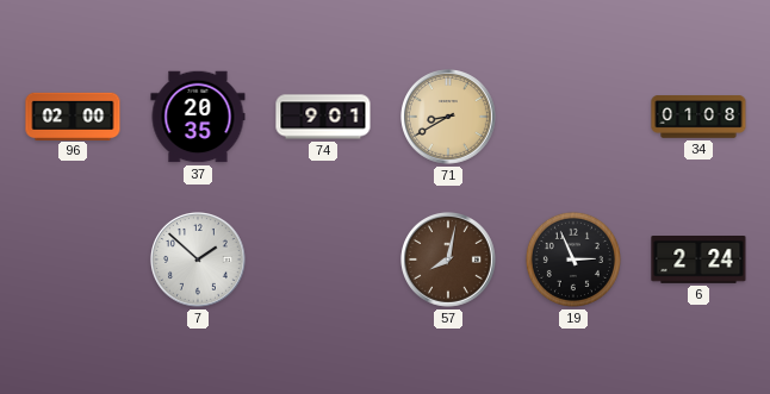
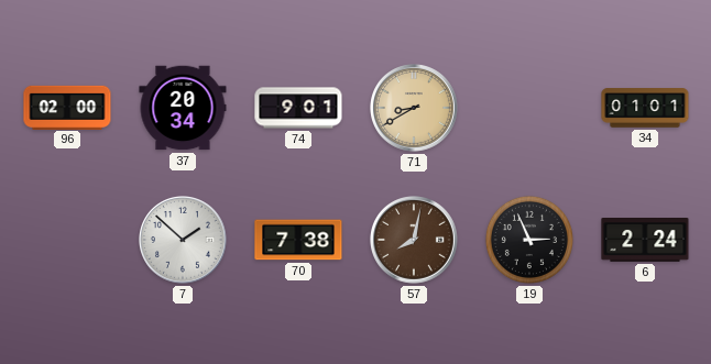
37: 20:35 -> 20:34
34: 01:08 -> 01:01
70: none -> 7:38
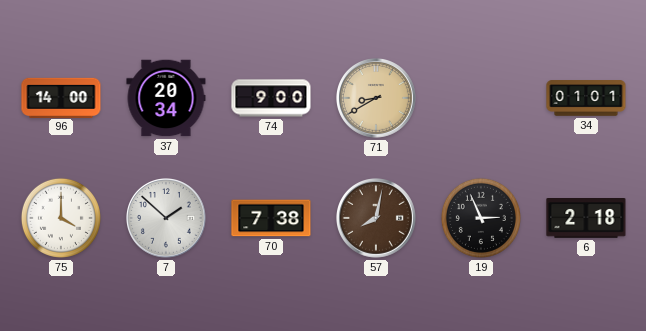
96: 02:00 -> 14:00
74: 9:01 -> 9:00
75: none -> 4:00
6: 2:24 -> 2:18
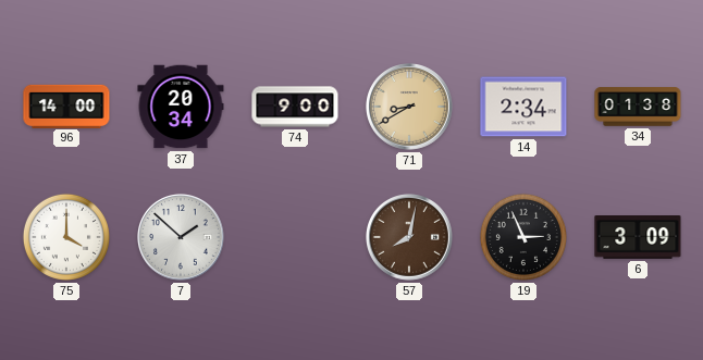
14: none -> 2:34
34: 01:01 -> 01:38
70: 7:38 -> none
6: 2:18 -> 3:09
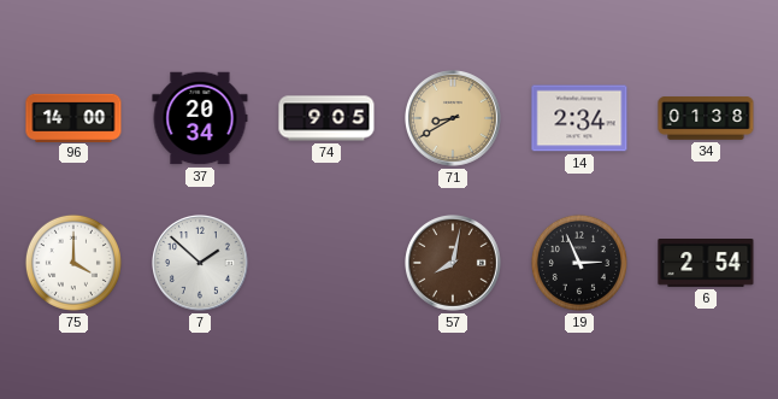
74: 9:00 -> 9:05
6: 3:09 -> 2:54
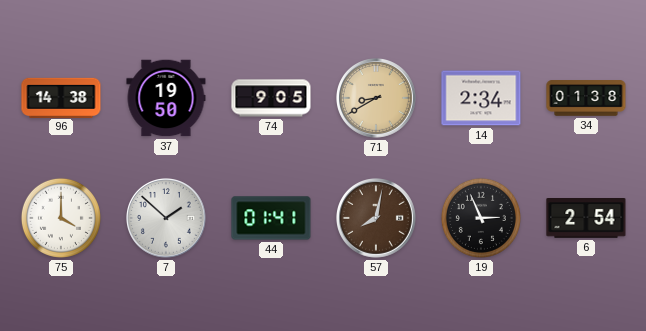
96: 14:00 -> 14:38
37: 20:34 -> 19:50
44: none -> 01:41
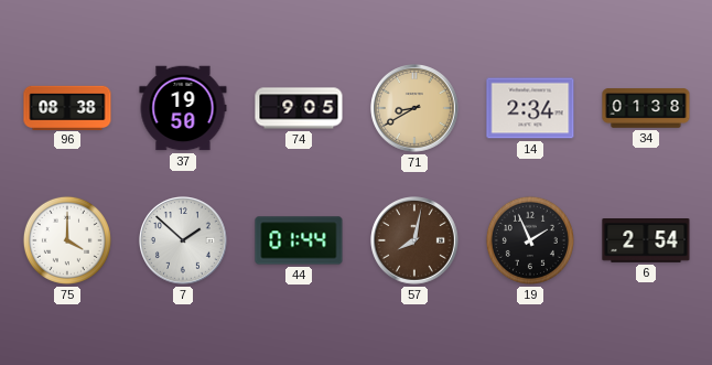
96: 14:38 -> 08:38
44: 01:41 -> 01:44
19: 2:56 -> 1:56
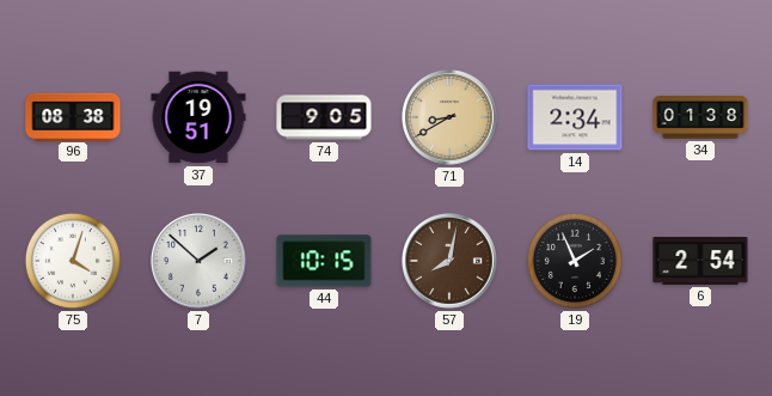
37: 19:50 -> 19:51
75: 4:00 -> 4:03
44: 01:44 -> 10:15
